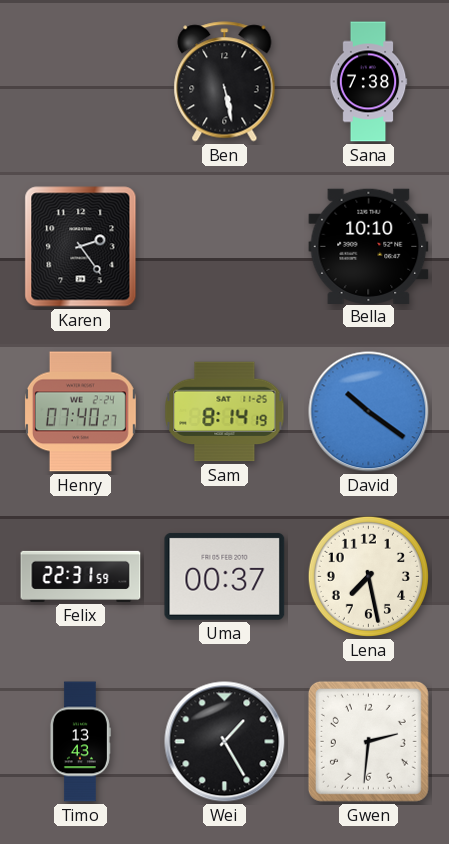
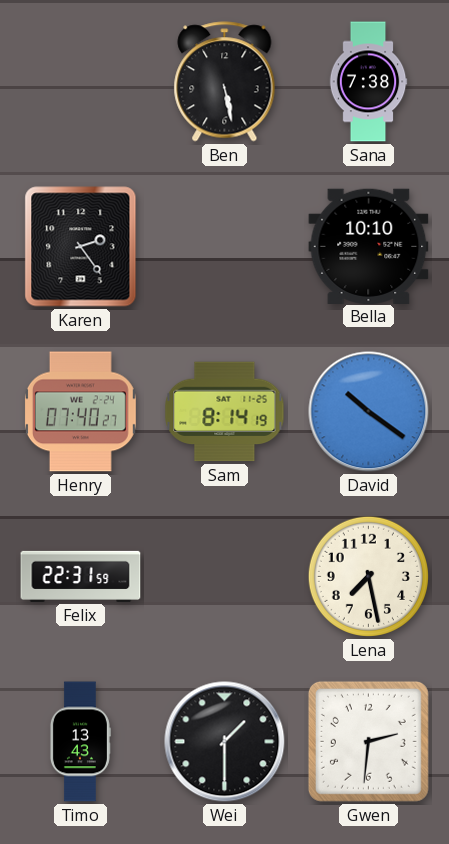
Uma: 00:37 -> none
Wei: 1:25 -> 1:30
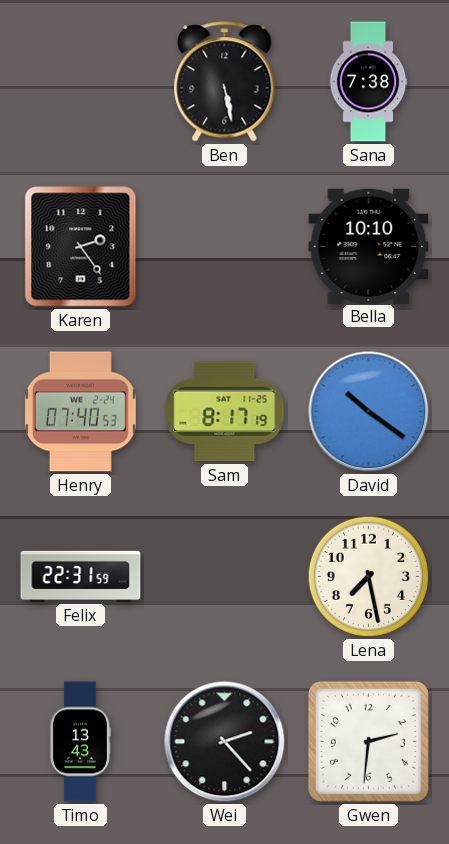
Henry: 07:40:27 -> 07:40:53
Sam: 8:14 -> 8:17
Wei: 1:30 -> 2:23
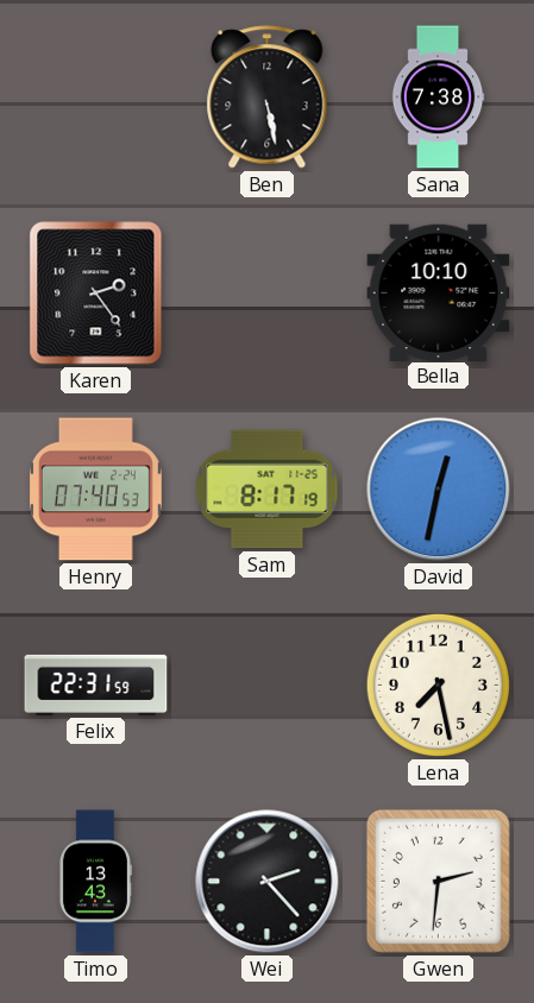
David: 10:21 -> 12:32
